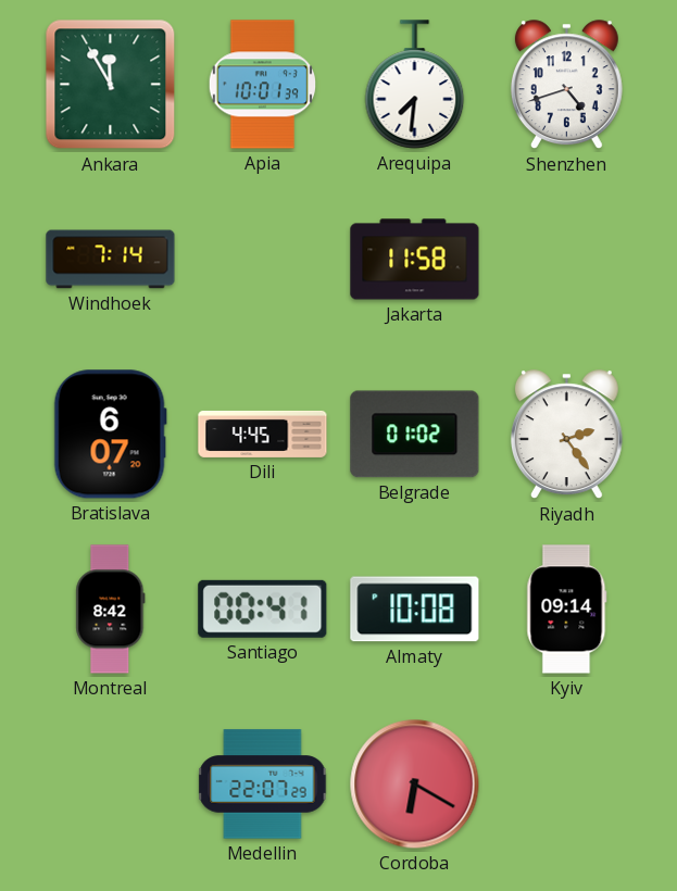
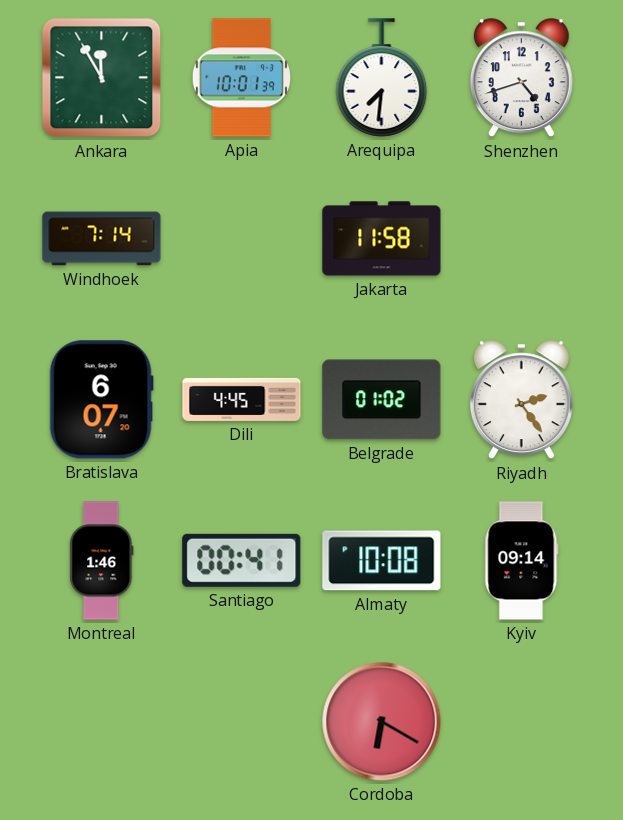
Montreal: 8:42 -> 1:46
Medellin: 22:07 -> none
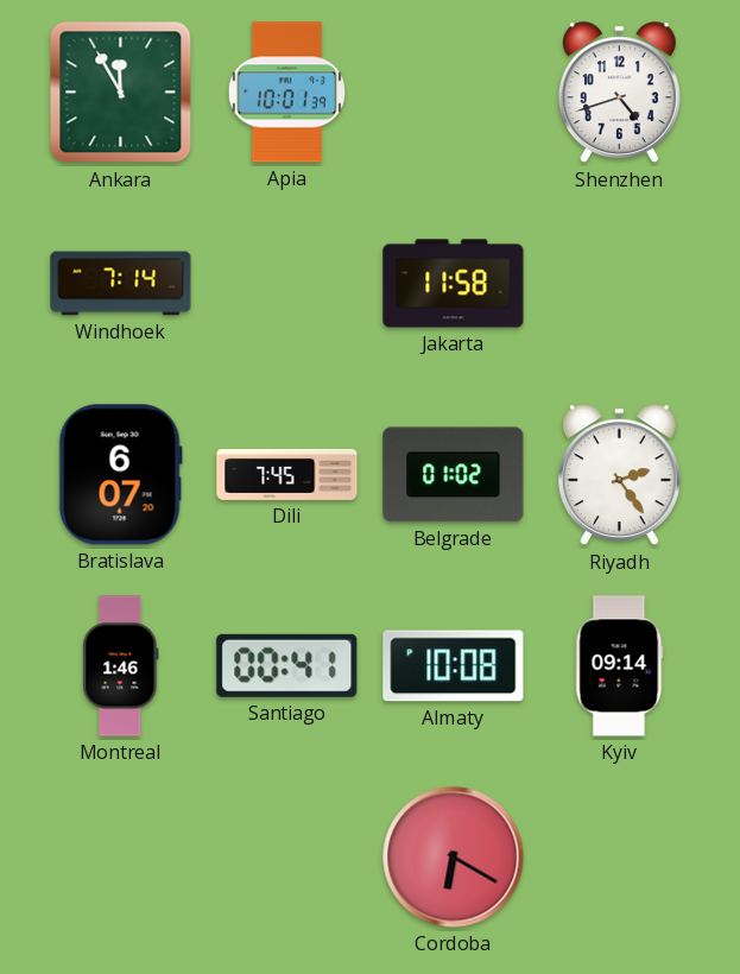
Arequipa: 7:31 -> none
Dili: 4:45 -> 7:45
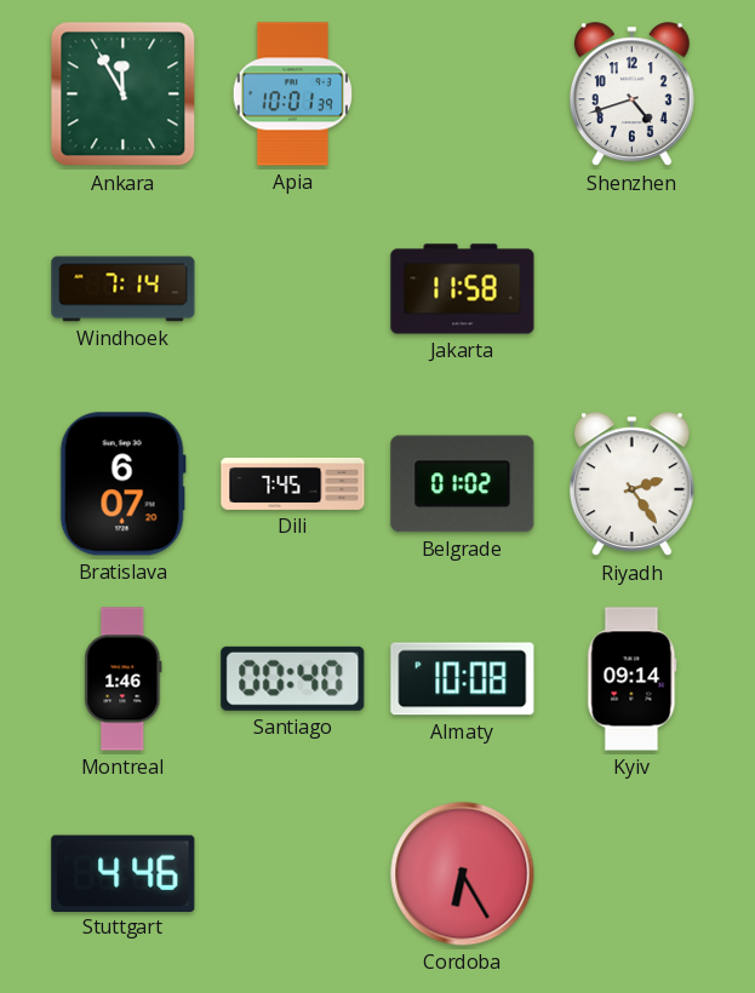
Santiago: 00:41 -> 00:40
Stuttgart: none -> 4:46
Cordoba: 6:20 -> 6:25
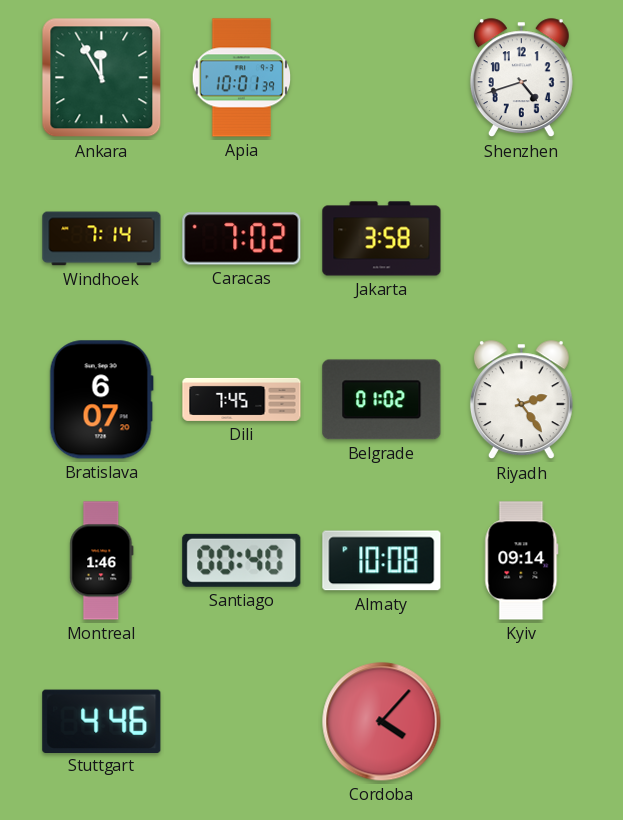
Caracas: none -> 7:02
Jakarta: 11:58 -> 3:58
Cordoba: 6:25 -> 4:07
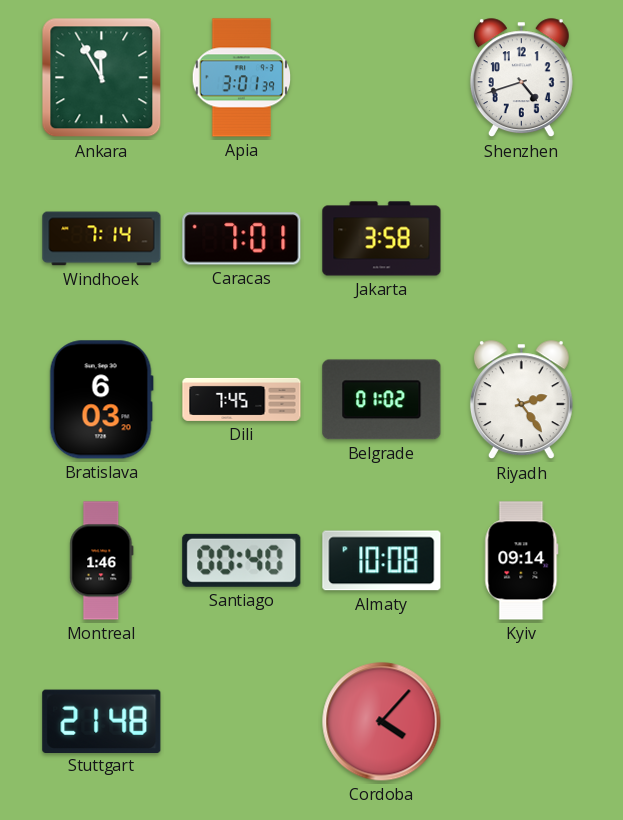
Apia: 10:01 -> 3:01
Caracas: 7:02 -> 7:01
Bratislava: 6:07 -> 6:03
Stuttgart: 4:46 -> 21:48
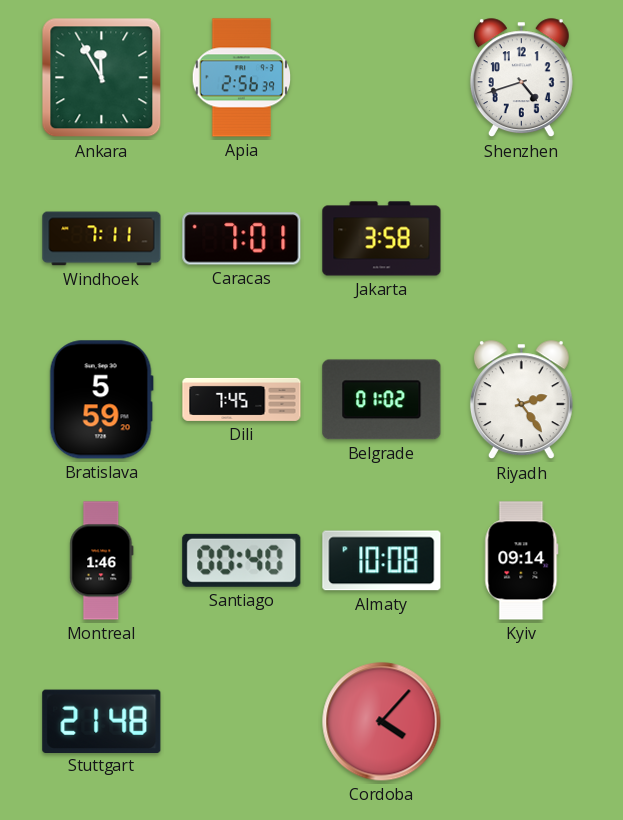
Apia: 3:01 -> 2:56
Windhoek: 7:14 -> 7:11
Bratislava: 6:03 -> 5:59
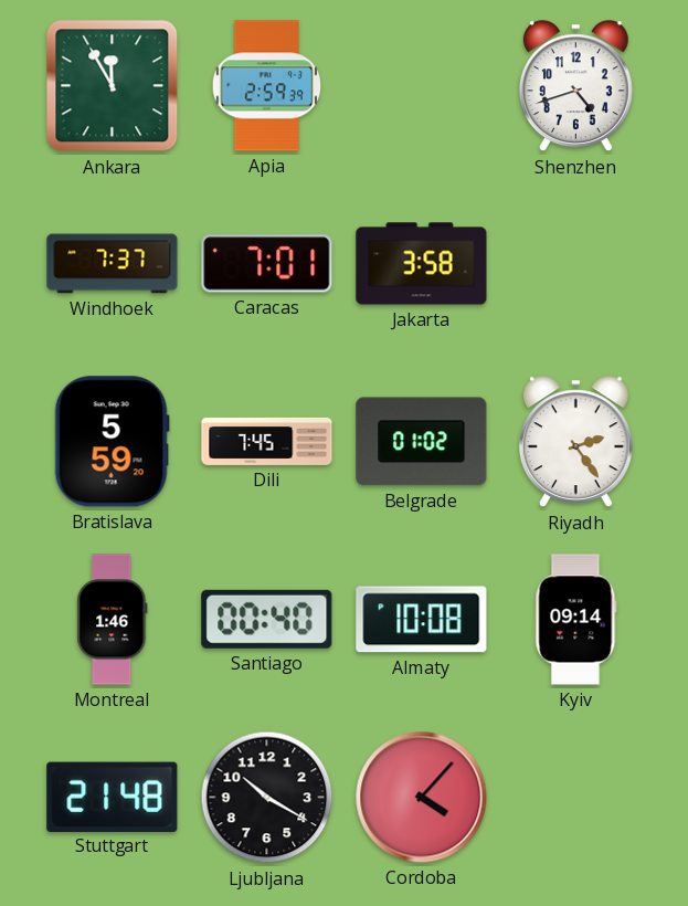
Apia: 2:56 -> 2:59
Windhoek: 7:11 -> 7:37
Ljubljana: none -> 10:20
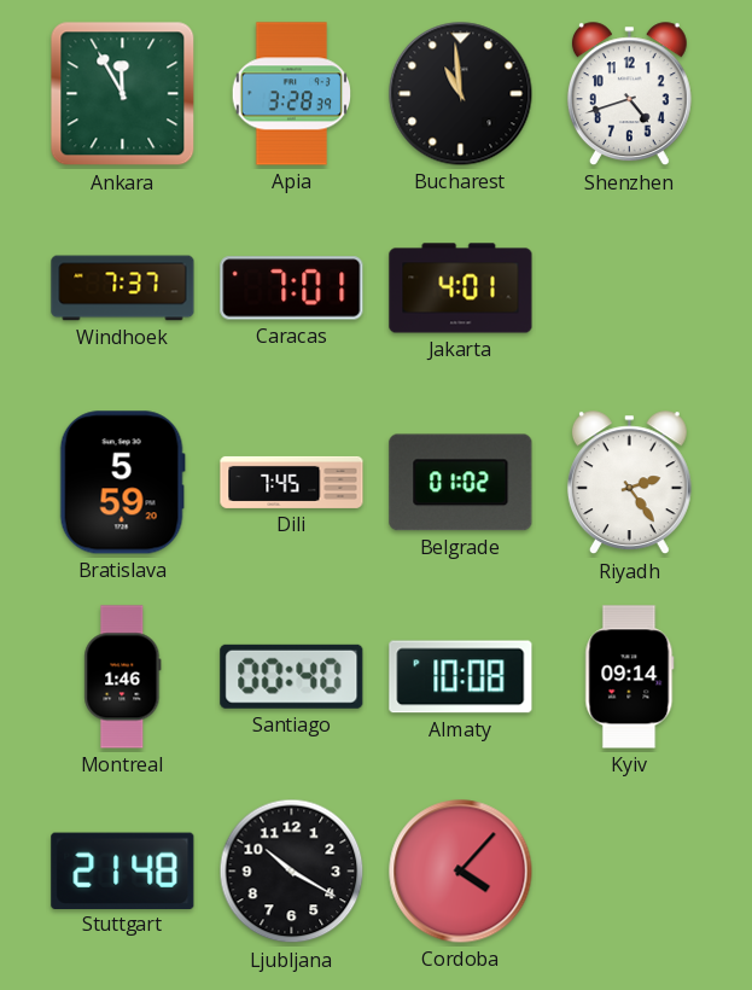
Apia: 2:59 -> 3:28
Bucharest: none -> 10:59
Jakarta: 3:58 -> 4:01
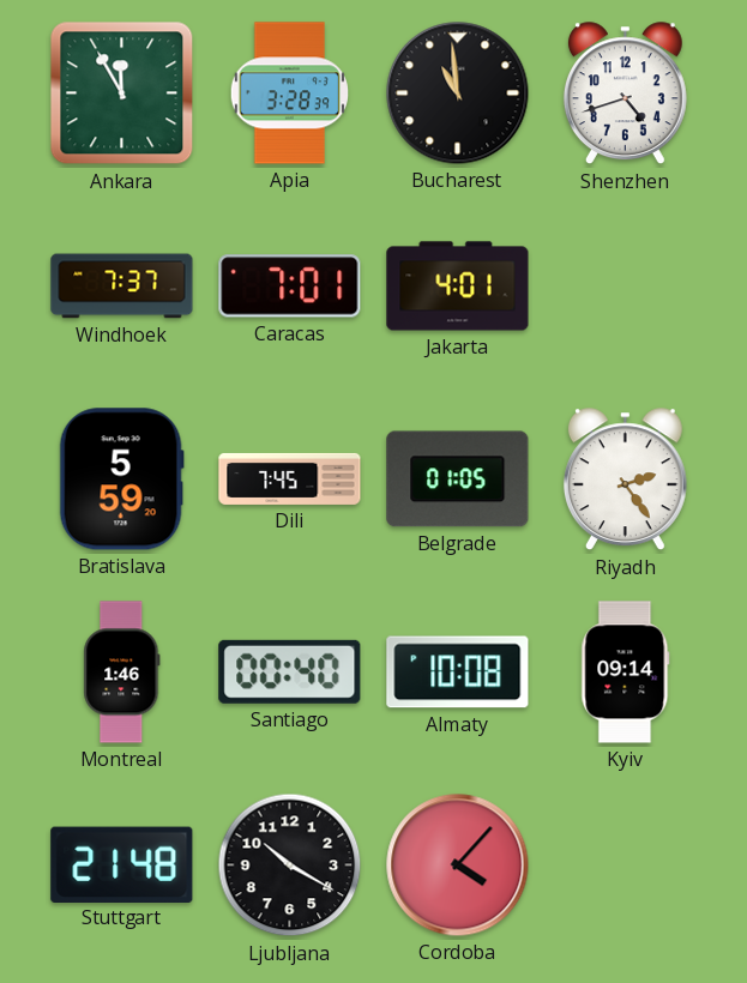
Belgrade: 01:02 -> 01:05
